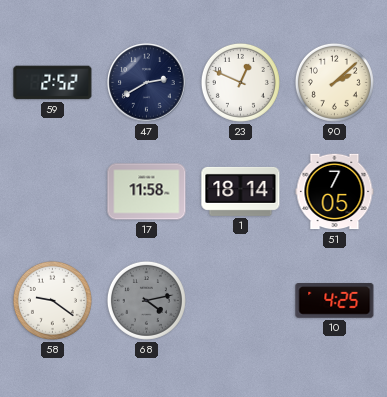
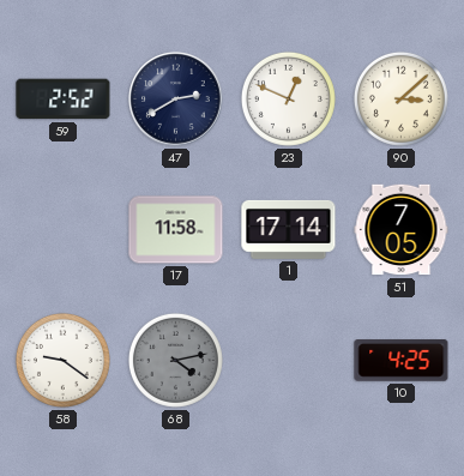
90: 2:08 -> 3:08
1: 18:14 -> 17:14
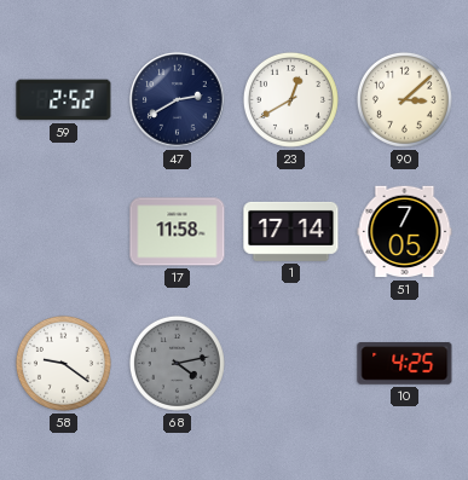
23: 12:49 -> 12:40
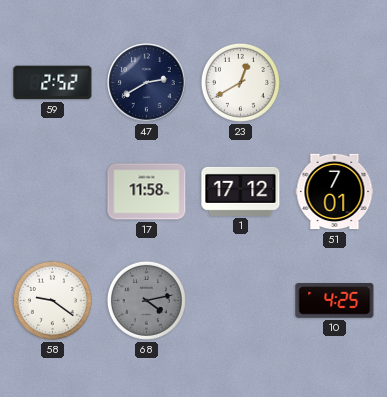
90: 3:08 -> none
1: 17:14 -> 17:12
51: 7:05 -> 7:01
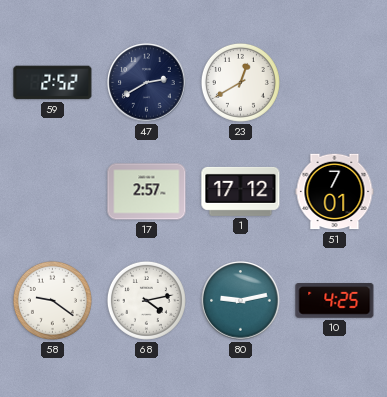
17: 11:58 -> 2:57
68 dial: grey -> white
80: none -> 9:13
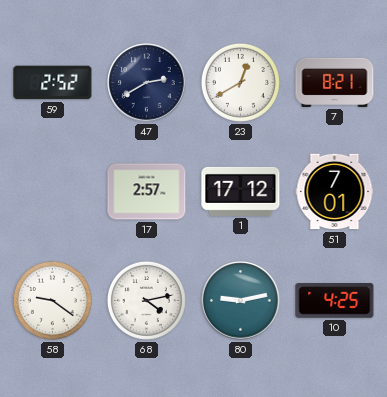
7: none -> 8:21
